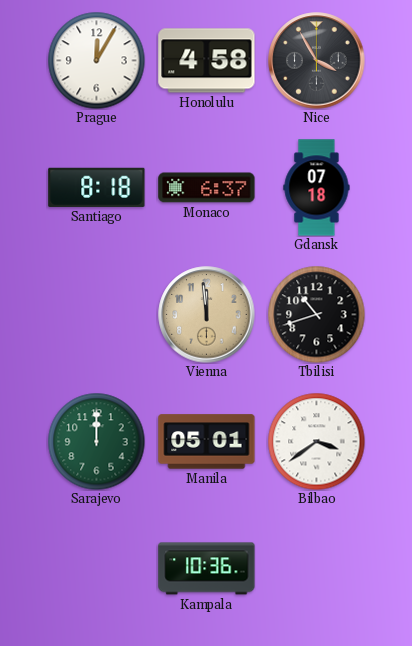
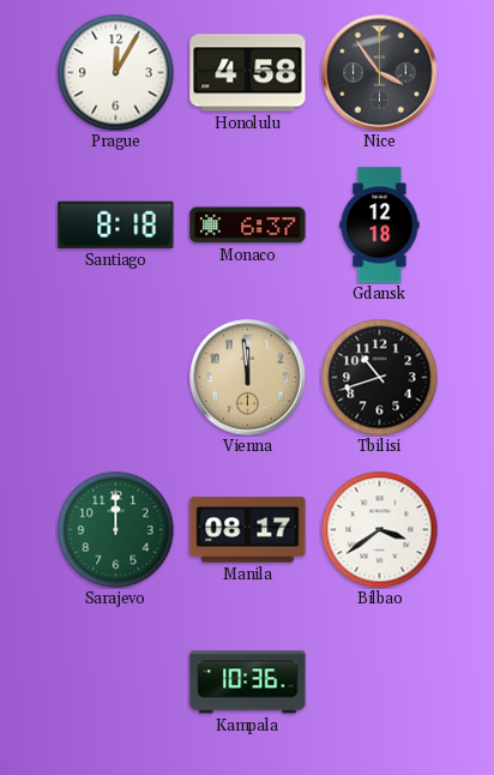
Nice: 3:55 -> 3:54
Gdansk: 07:18 -> 12:18
Manila: 05:01 -> 08:17
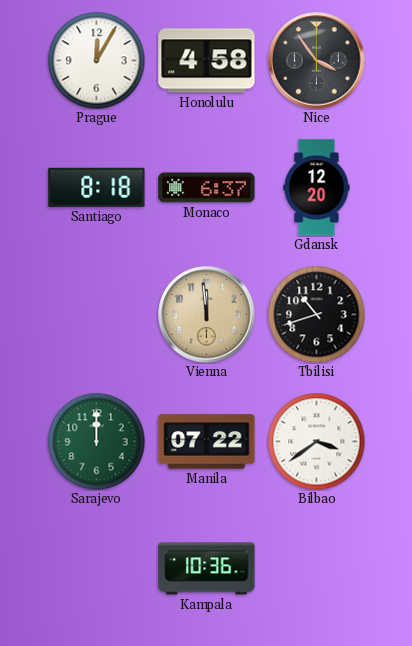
Gdansk: 12:18 -> 12:20
Manila: 08:17 -> 07:22
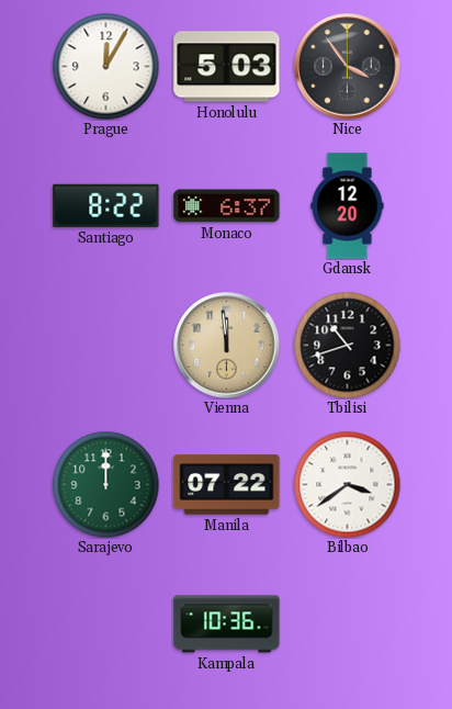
Honolulu: 4:58 -> 5:03
Santiago: 8:18 -> 8:22
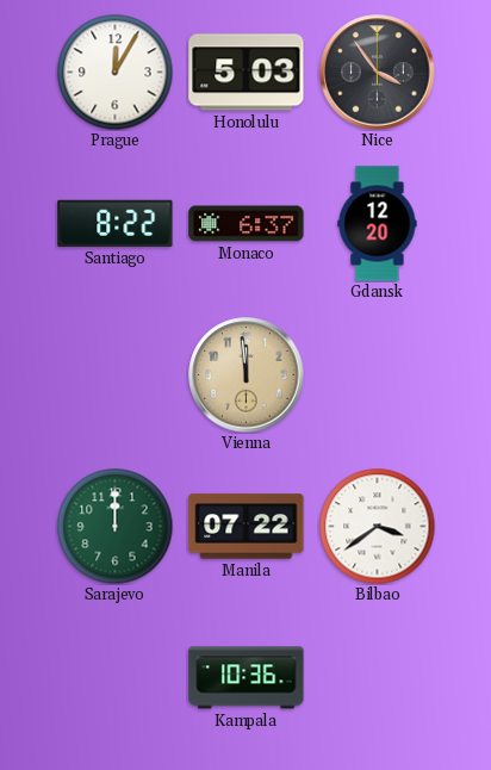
Tbilisi: 10:42 -> none
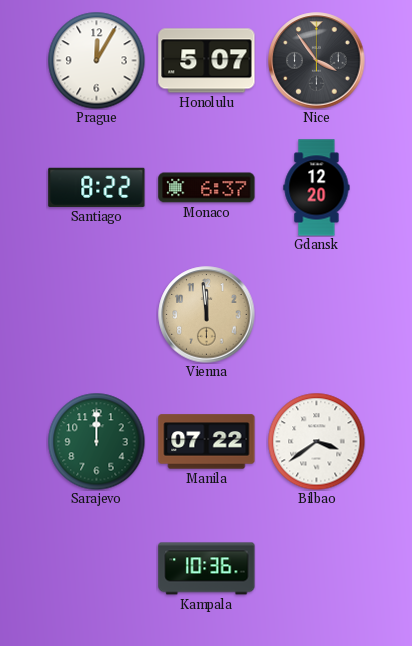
Honolulu: 5:03 -> 5:07
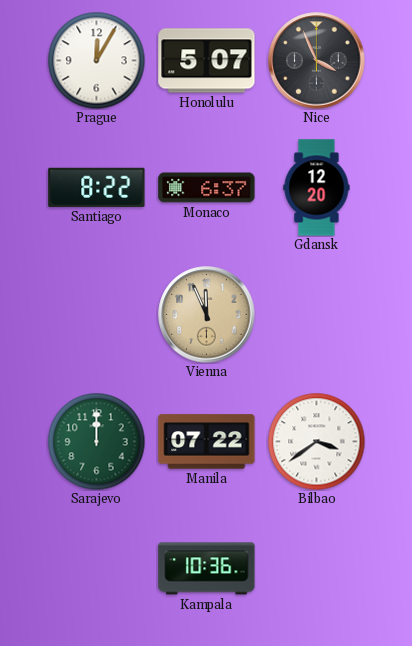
Nice: 3:54 -> 3:56
Vienna: 11:59 -> 11:56
